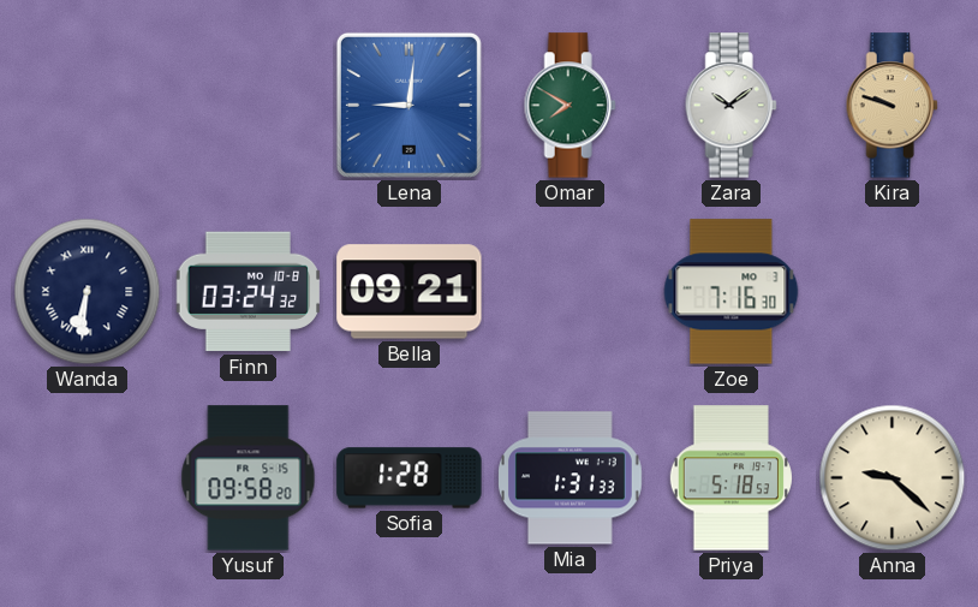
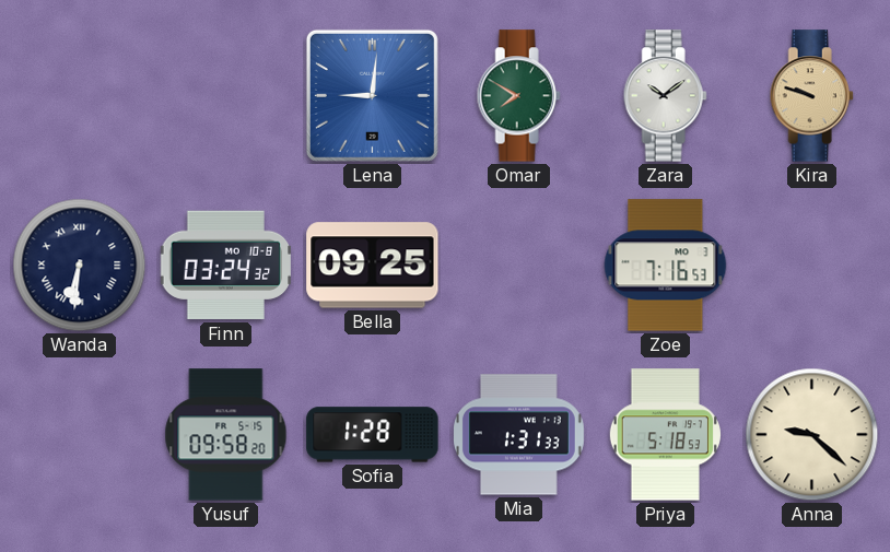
Bella: 09:21 -> 09:25
Zoe: 7:16:30 -> 7:16:53
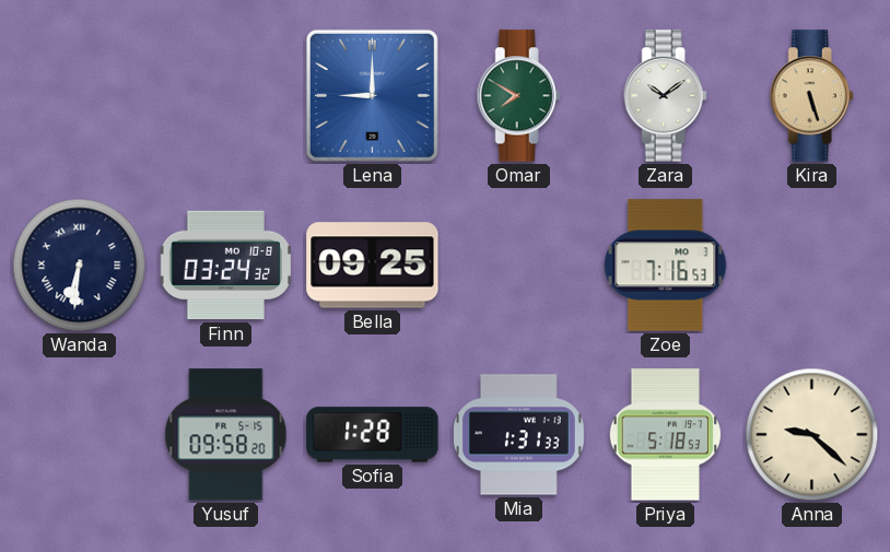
Lena: 9:01 -> 9:00
Kira: 9:48 -> 5:27
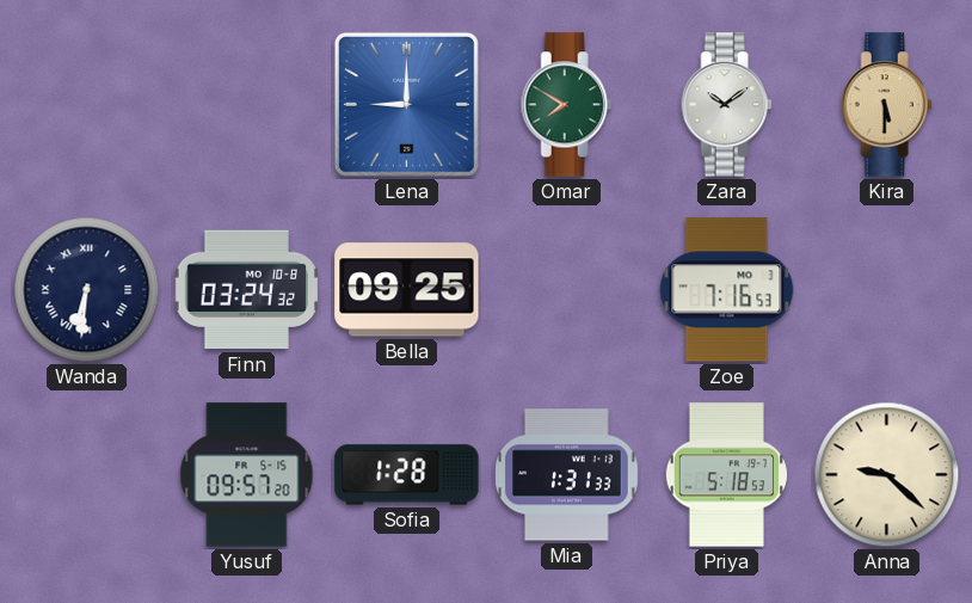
Kira: 5:27 -> 5:30
Yusuf: 09:58 -> 09:57
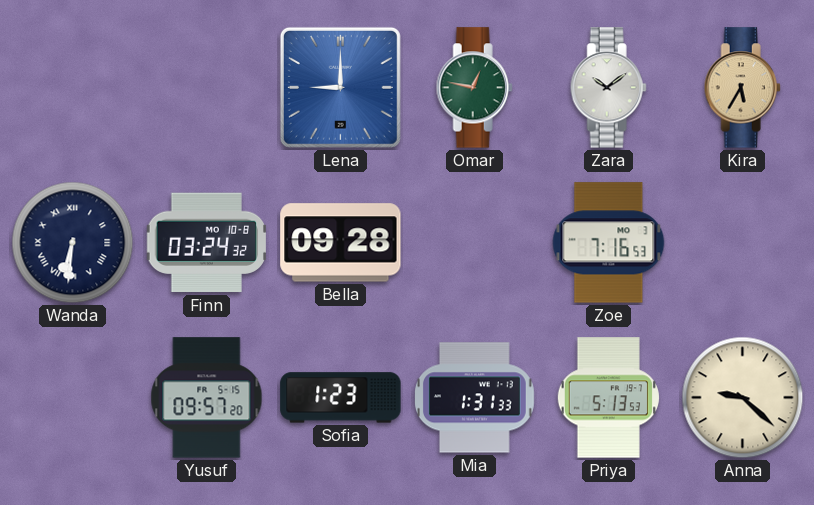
Omar: 7:50 -> 12:47
Kira: 5:30 -> 5:35
Bella: 09:25 -> 09:28
Sofia: 1:28 -> 1:23
Priya: 5:18 -> 5:13
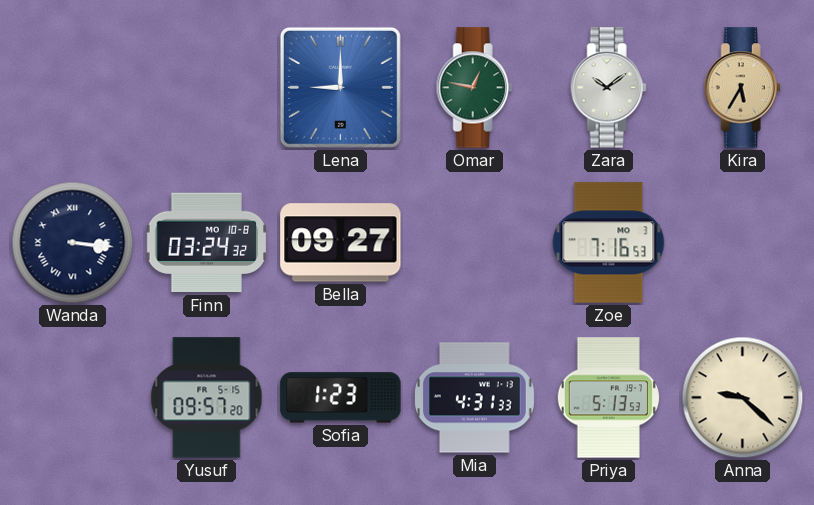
Wanda: 6:31 -> 3:16
Bella: 09:28 -> 09:27
Mia: 1:31 -> 4:31
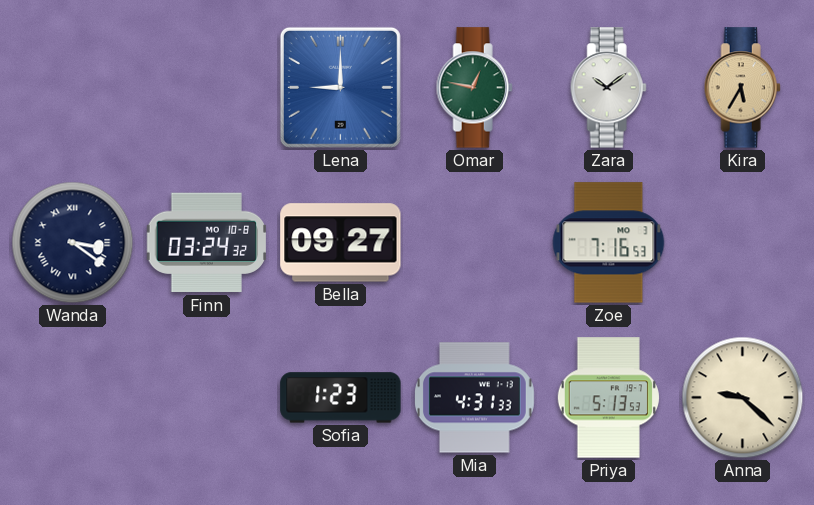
Wanda: 3:16 -> 3:21
Yusuf: 09:57 -> none
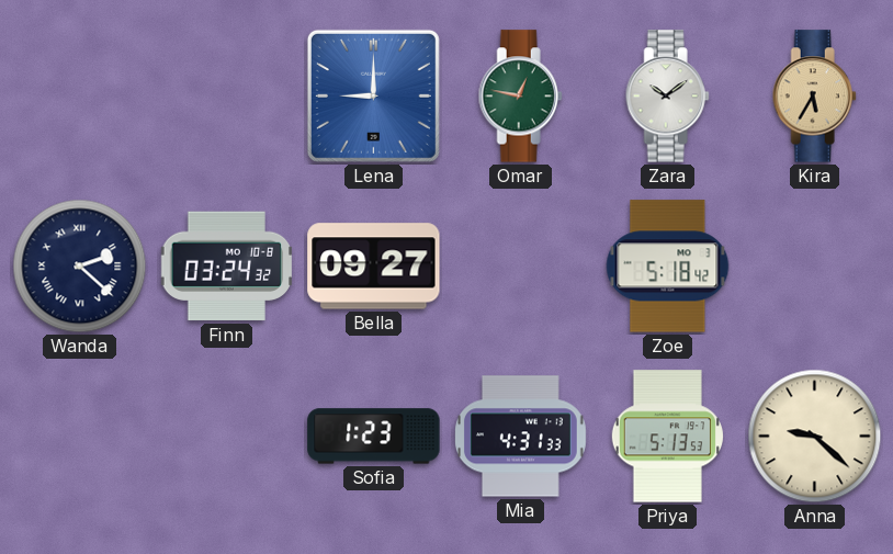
Wanda: 3:21 -> 2:22
Zoe: 7:16 -> 5:18
